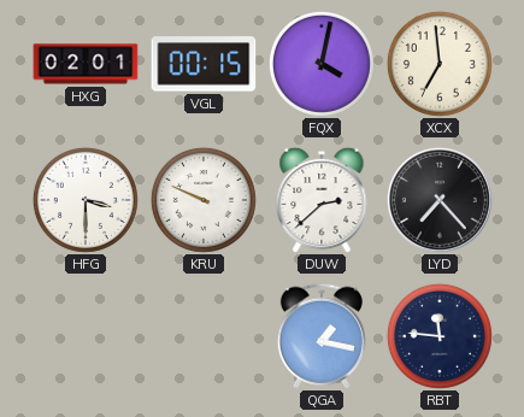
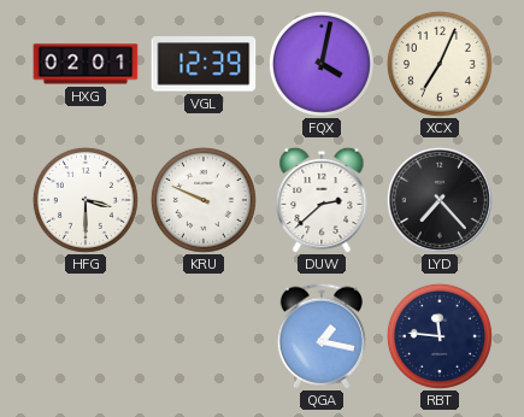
VGL: 00:15 -> 12:39
XCX: 6:59 -> 7:04
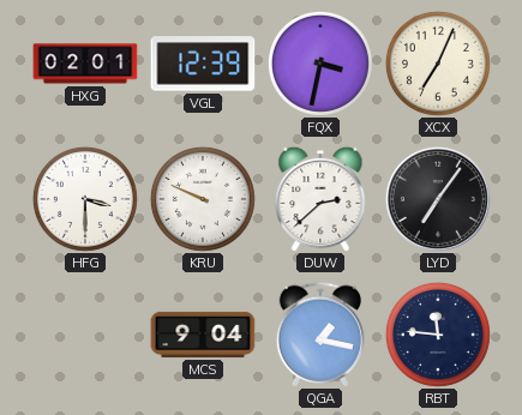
FQX: 4:02 -> 3:32
LYD: 7:23 -> 7:06
MCS: none -> 9:04
